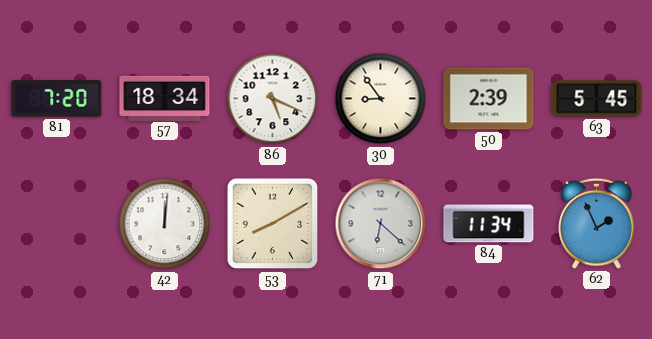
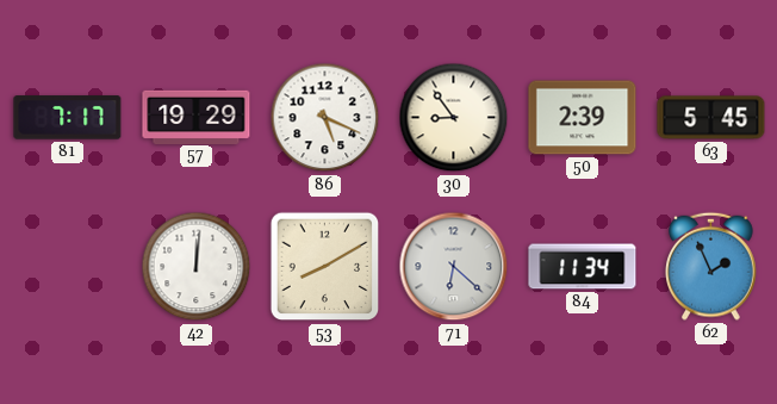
81: 7:20 -> 7:17
57: 18:34 -> 19:29
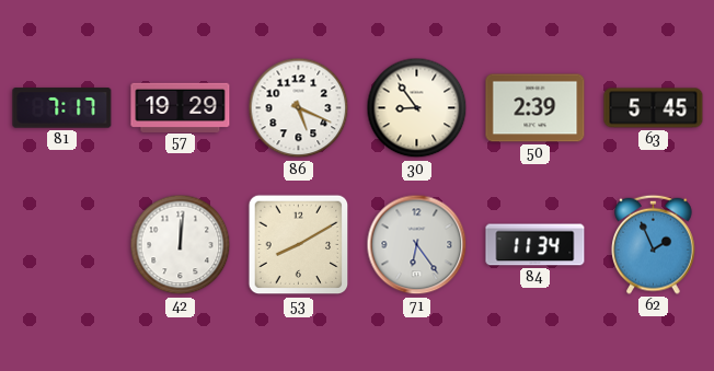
71: 6:22 -> 6:24
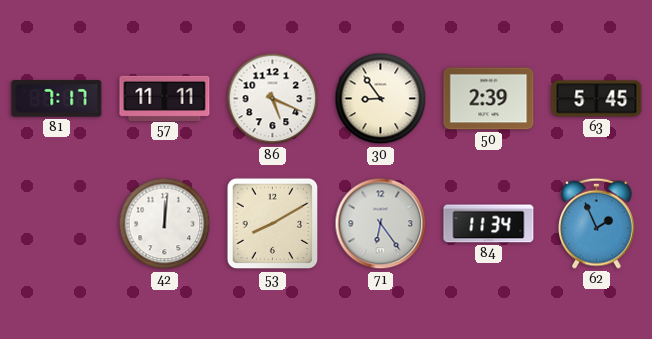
57: 19:29 -> 11:11
